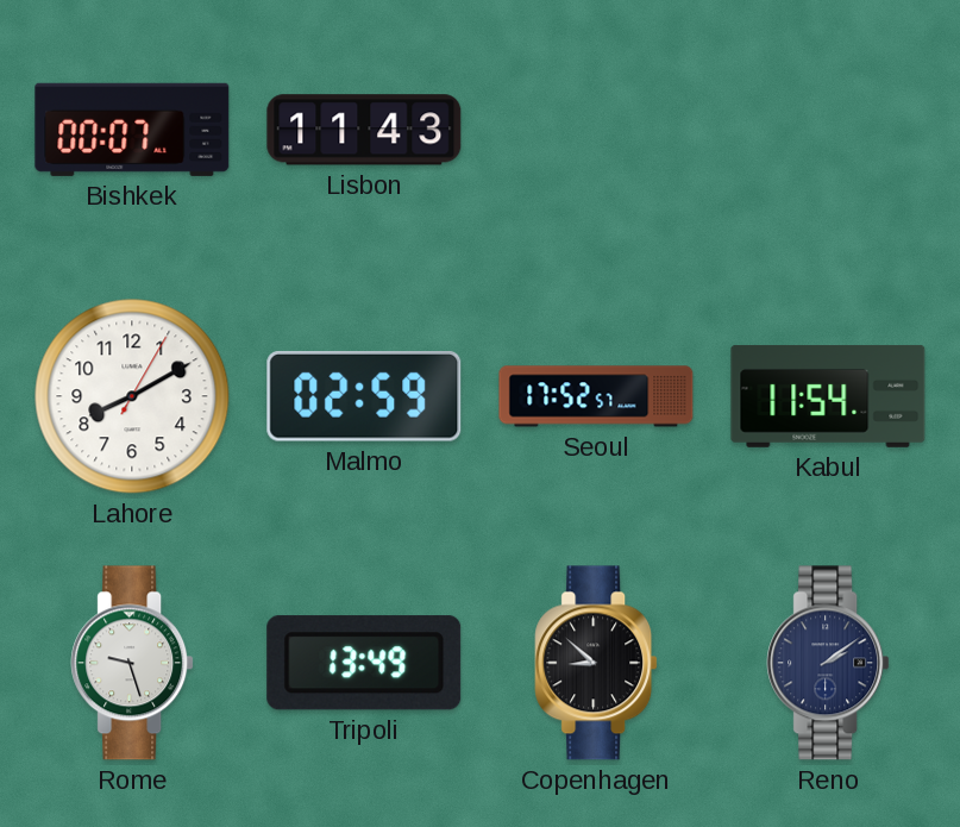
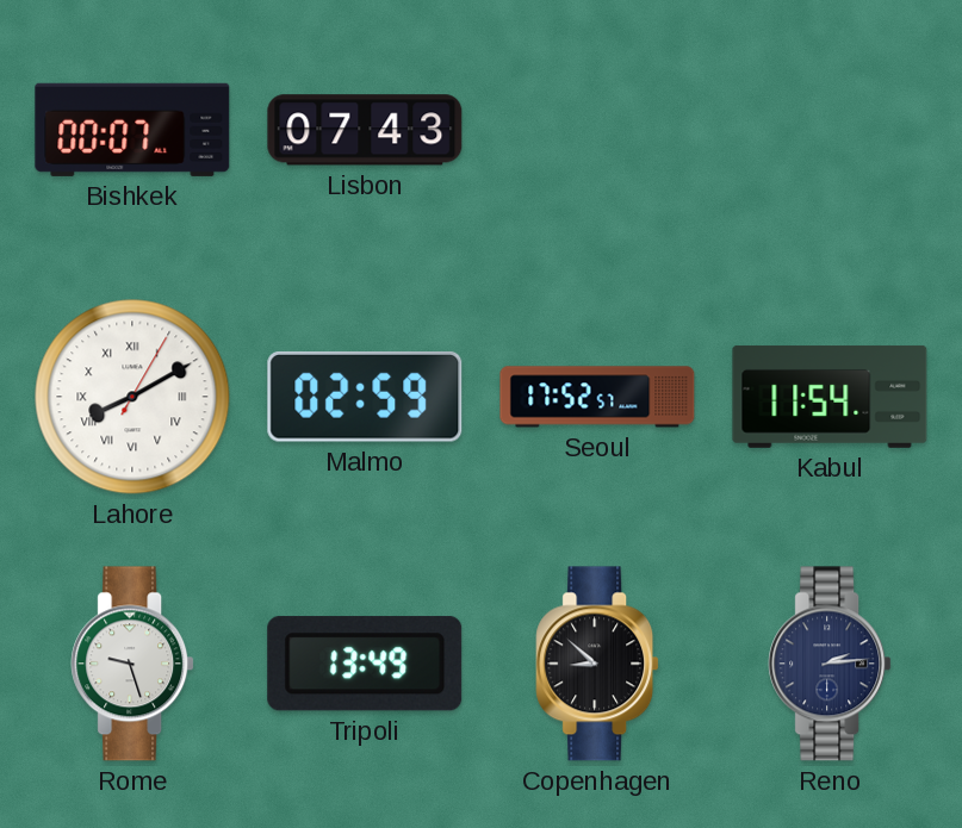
Lisbon: 11:43 -> 07:43
Lahore numerals: Arabic -> Roman
Reno: 2:09 -> 2:14
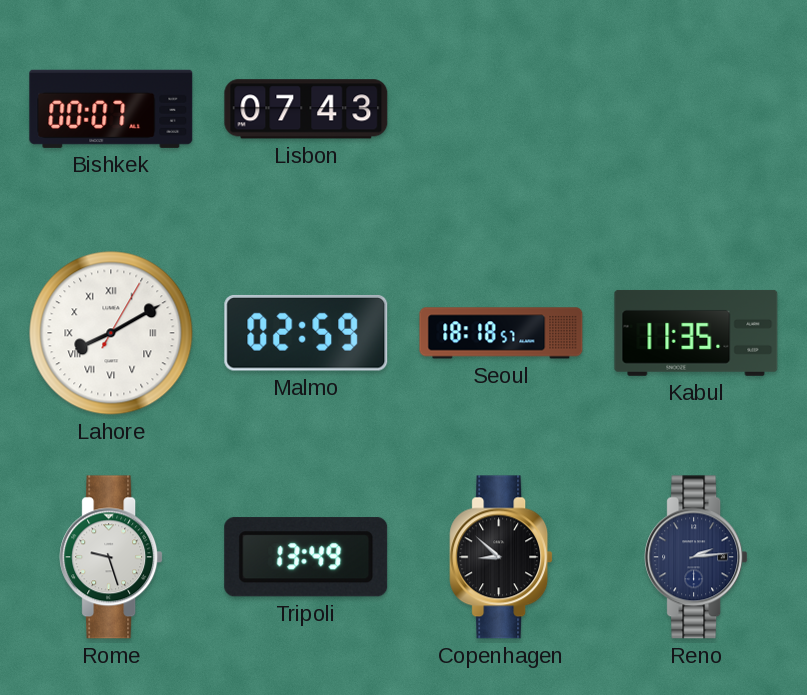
Seoul: 17:52 -> 18:18
Kabul: 11:54 -> 11:35
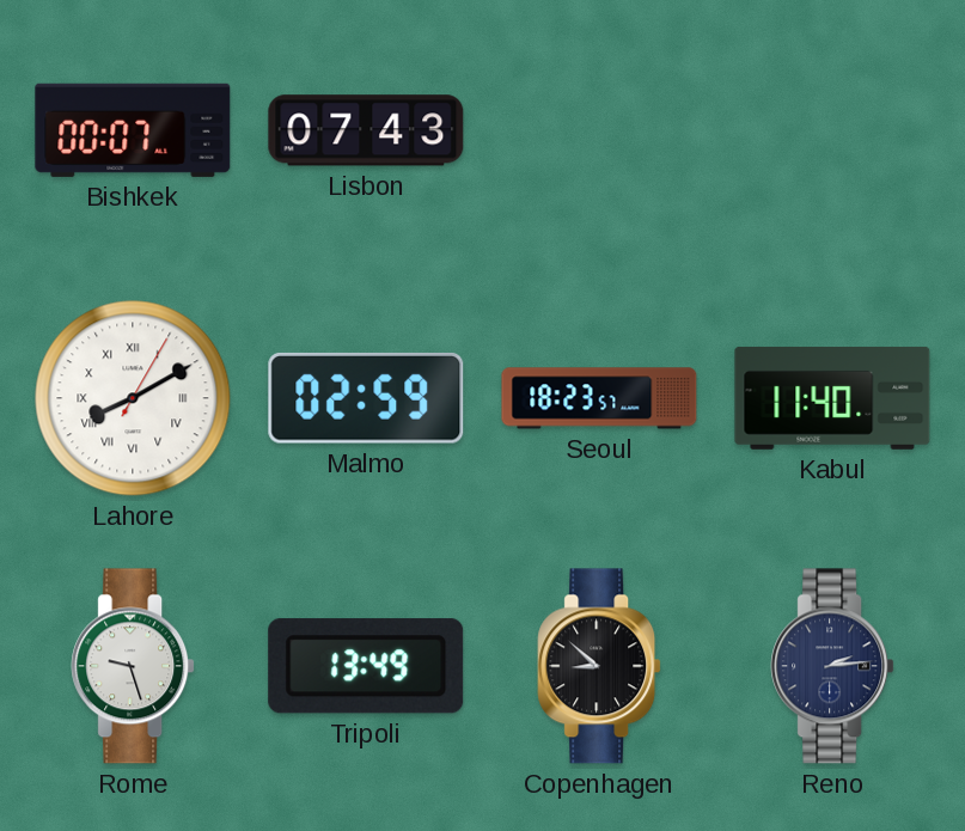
Seoul: 18:18 -> 18:23
Kabul: 11:35 -> 11:40
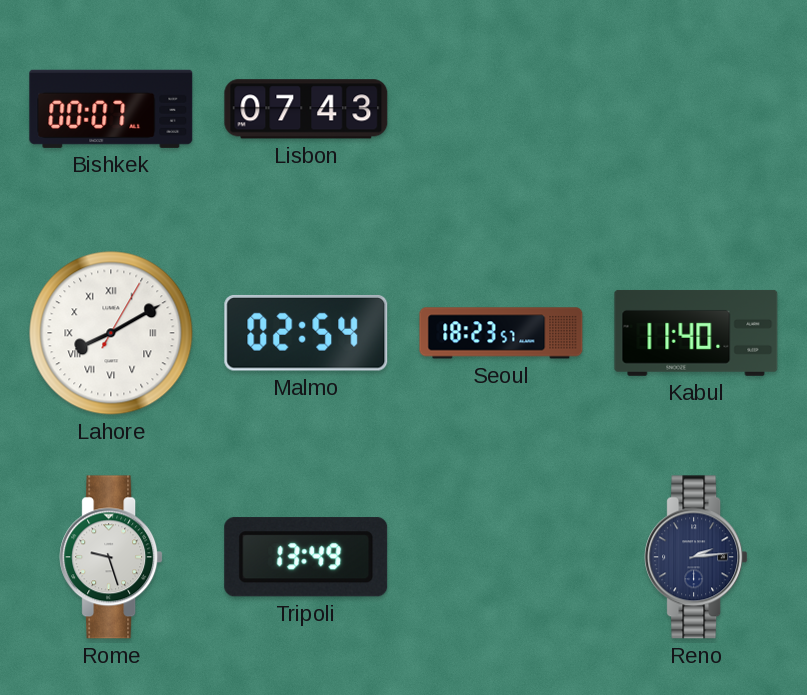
Malmo: 02:59 -> 02:54
Copenhagen: 8:52 -> none
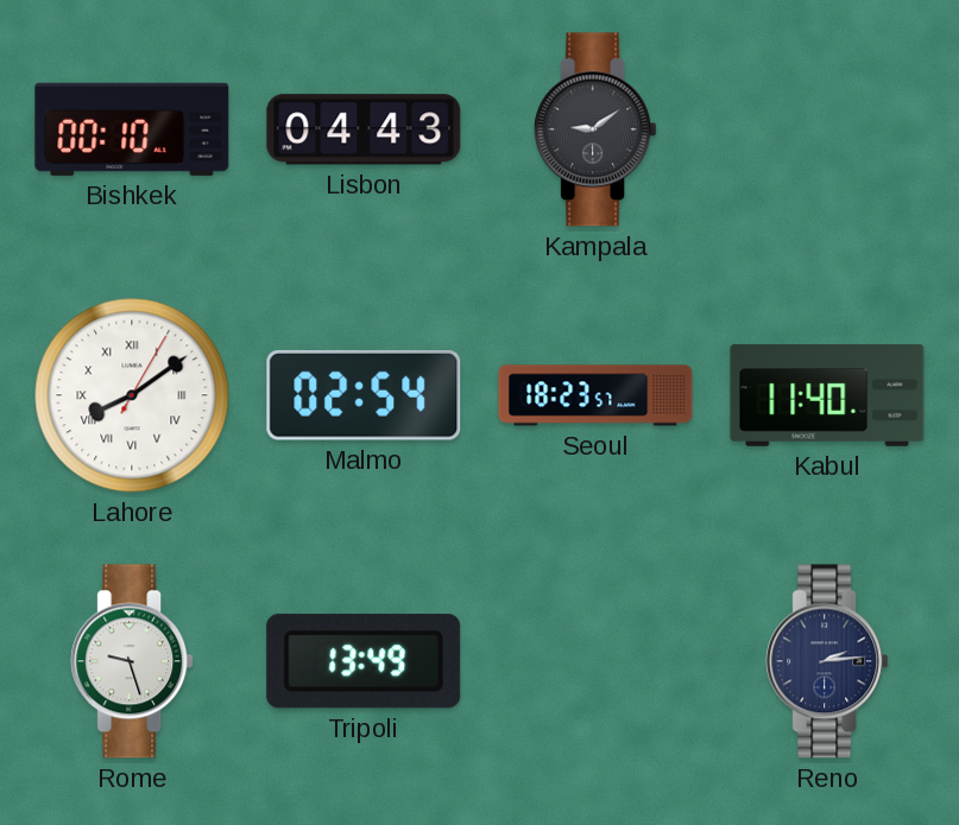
Bishkek: 00:07 -> 00:10
Lisbon: 07:43 -> 04:43
Kampala: none -> 9:09
Lahore: 8:10 -> 8:09
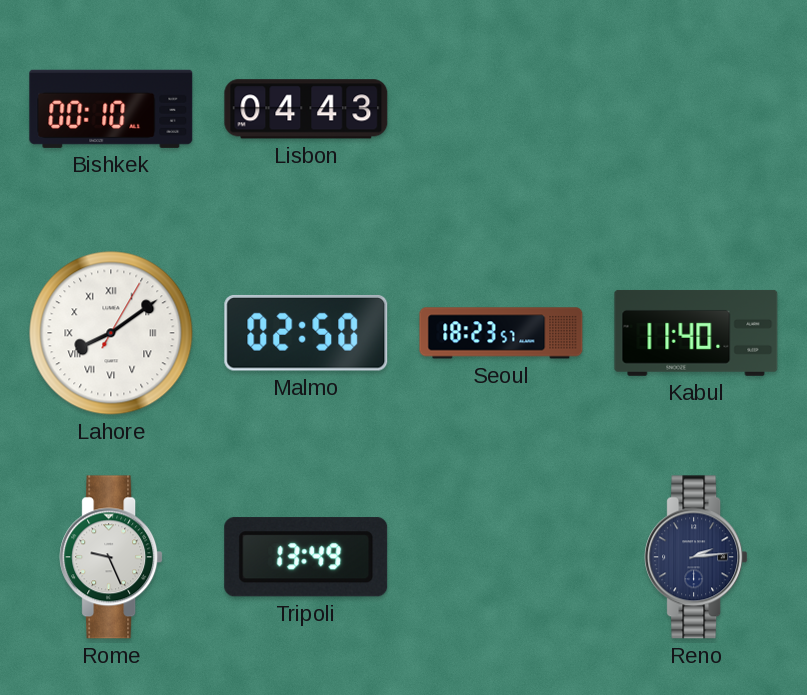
Kampala: 9:09 -> none
Malmo: 02:54 -> 02:50
Rome: 9:27 -> 9:26
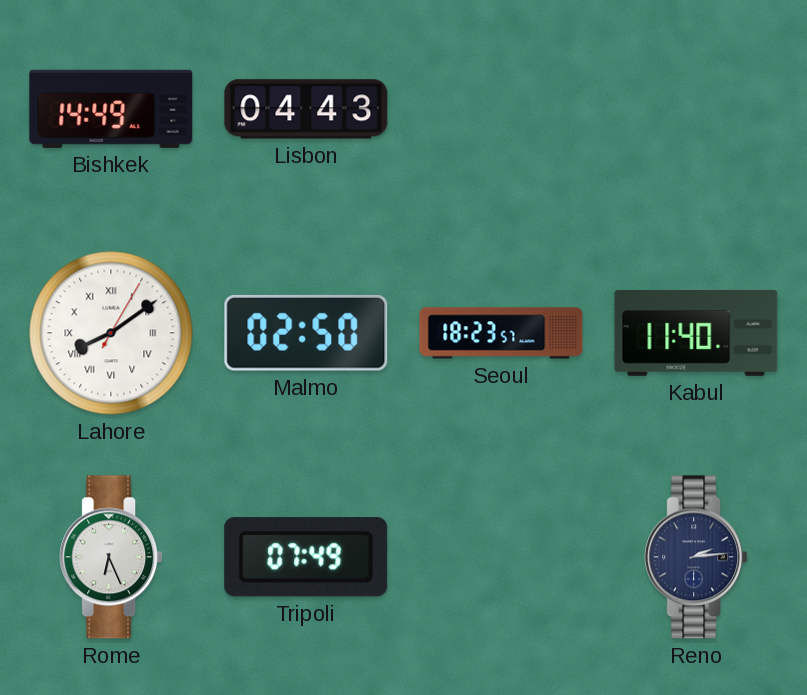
Bishkek: 00:10 -> 14:49
Rome: 9:26 -> 6:26
Tripoli: 13:49 -> 07:49
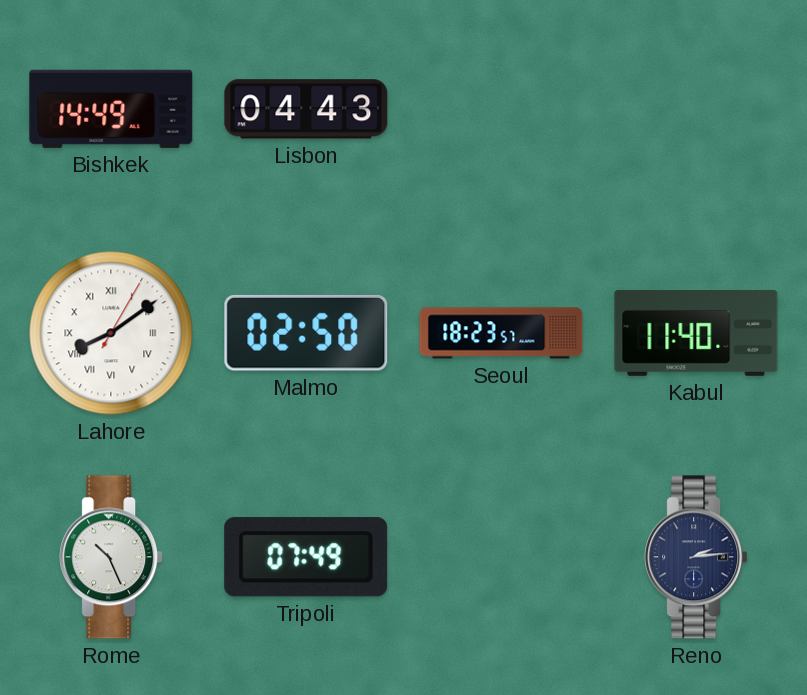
Rome: 6:26 -> 10:26
